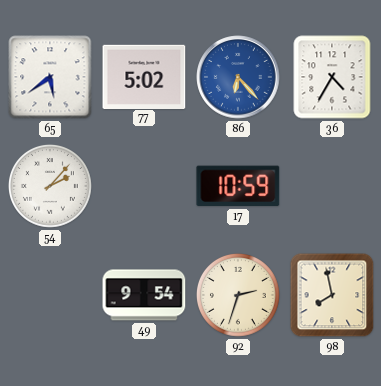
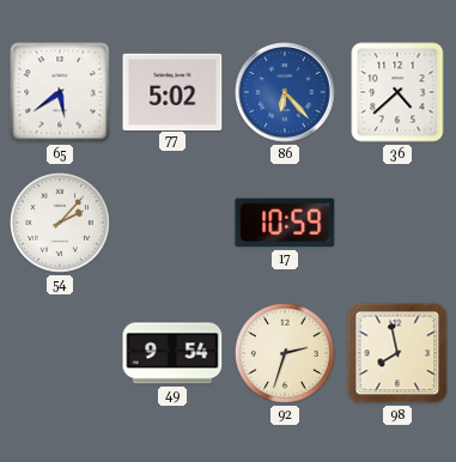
36: 4:35 -> 4:38
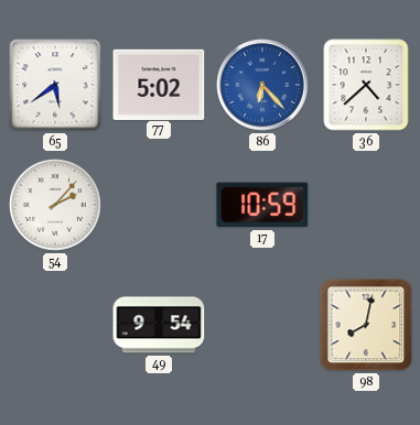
92: 2:33 -> none
98: 7:58 -> 8:02
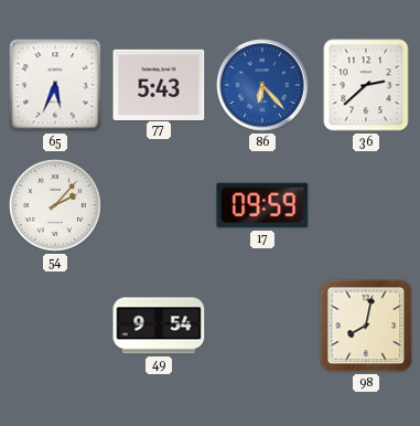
65: 5:39 -> 5:34
77: 5:02 -> 5:43
36: 4:38 -> 2:38
17: 10:59 -> 09:59
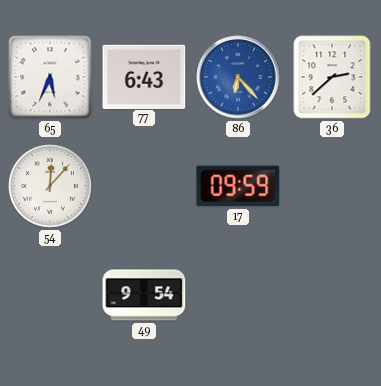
77: 5:43 -> 6:43
54: 2:07 -> 12:07
98: 8:02 -> none
